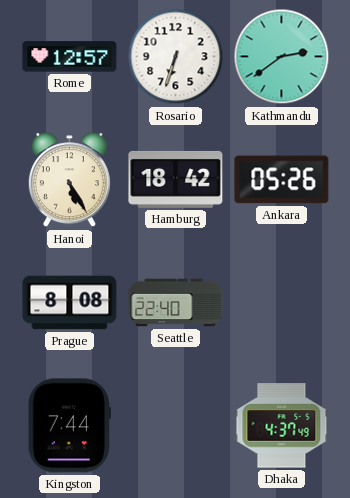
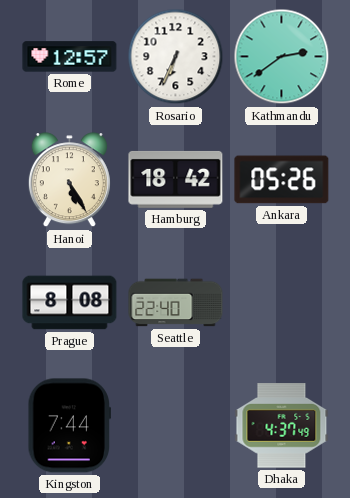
Rosario: 6:33 -> 6:34
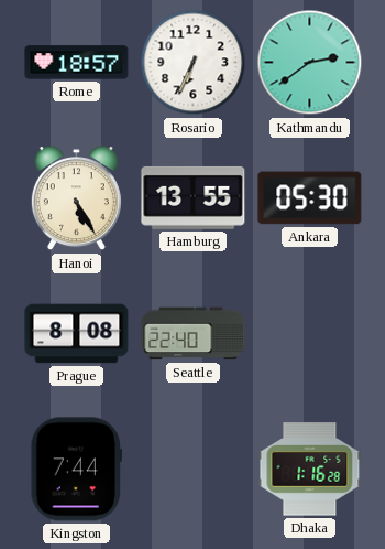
Rome: 12:57 -> 18:57
Hamburg: 18:42 -> 13:55
Ankara: 05:26 -> 05:30
Dhaka: 4:37 -> 1:16
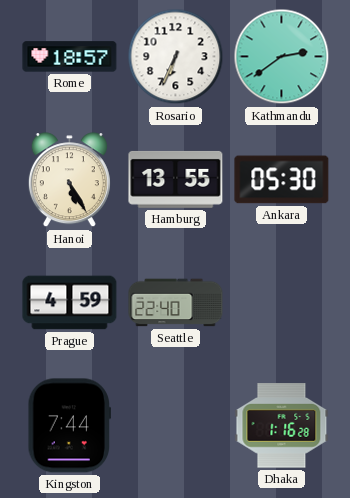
Prague: 8:08 -> 4:59
